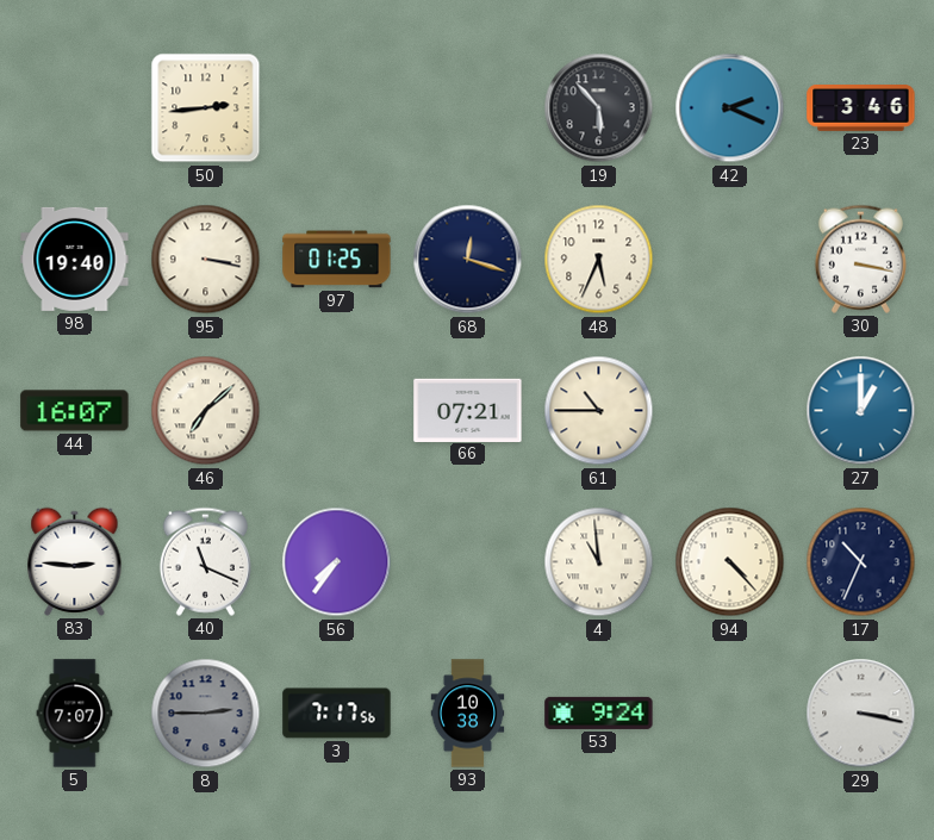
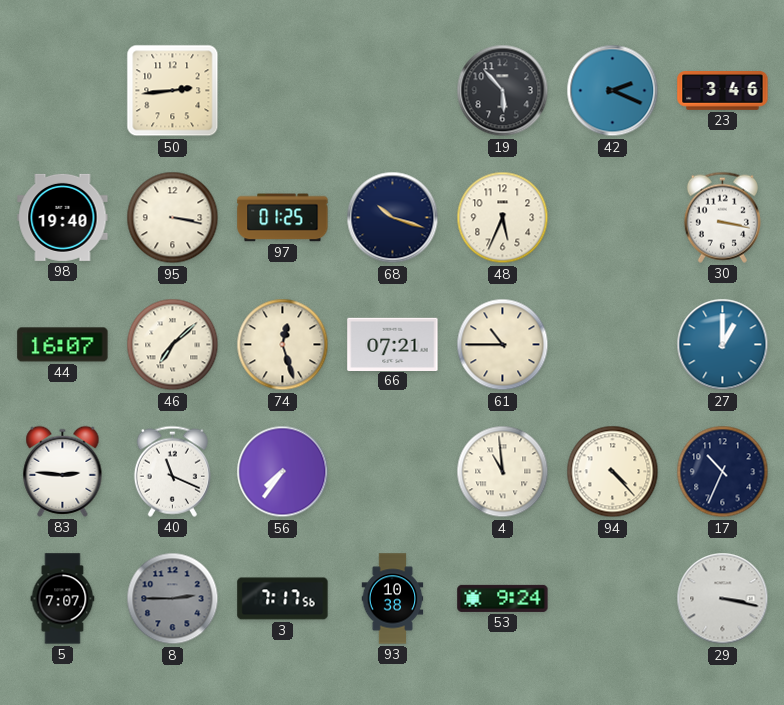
68: 12:18 -> 10:18
74: none -> 12:27
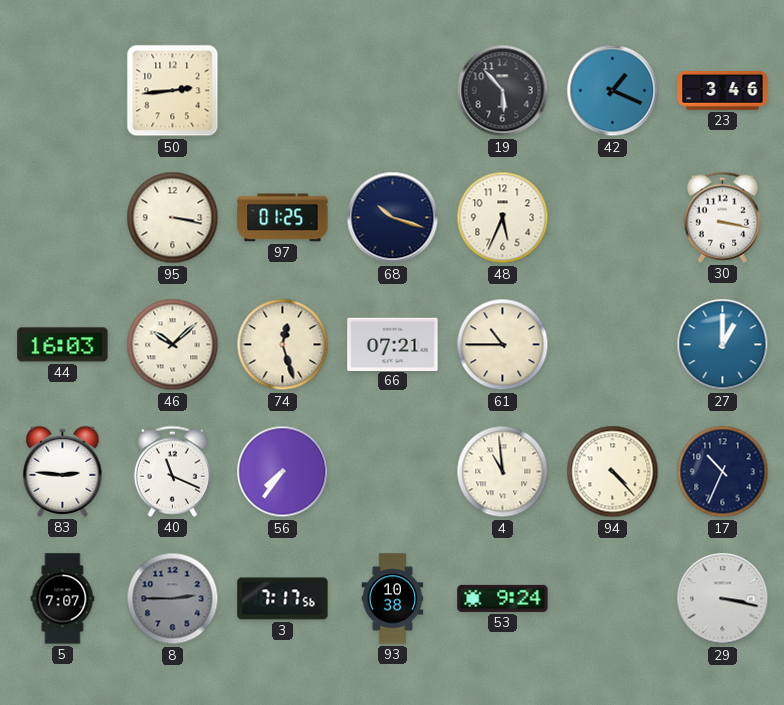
42: 2:19 -> 1:19
98: 19:40 -> none
44: 16:07 -> 16:03
46: 7:08 -> 10:08
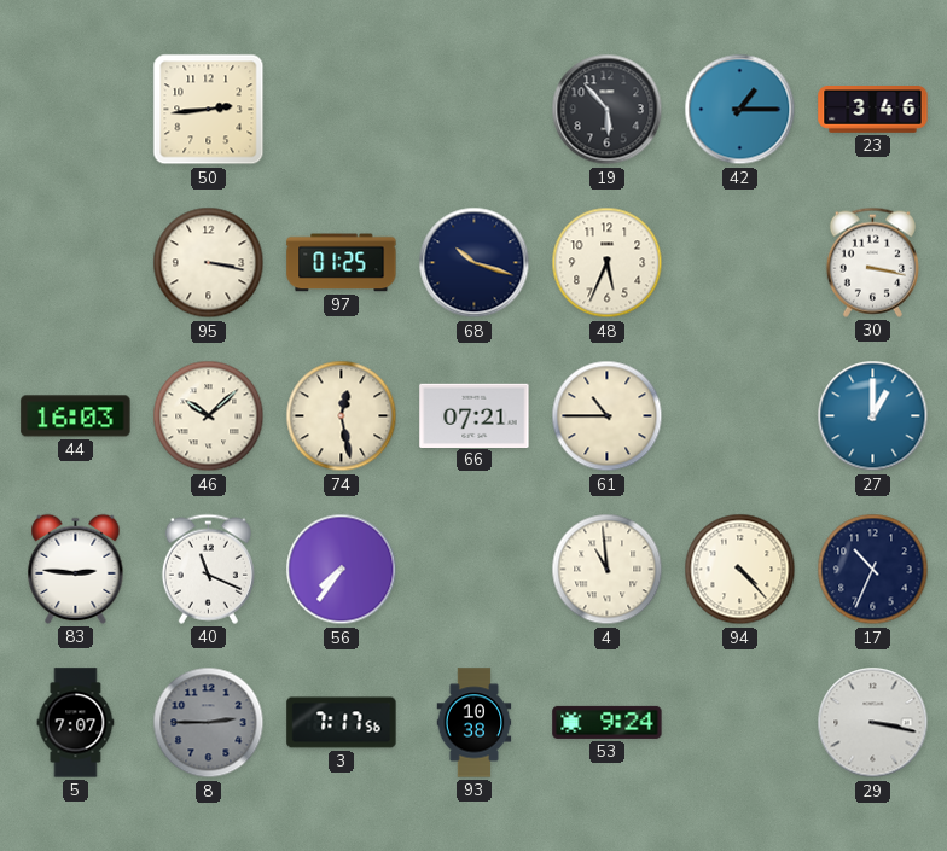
42: 1:19 -> 1:15
74: 12:27 -> 12:28
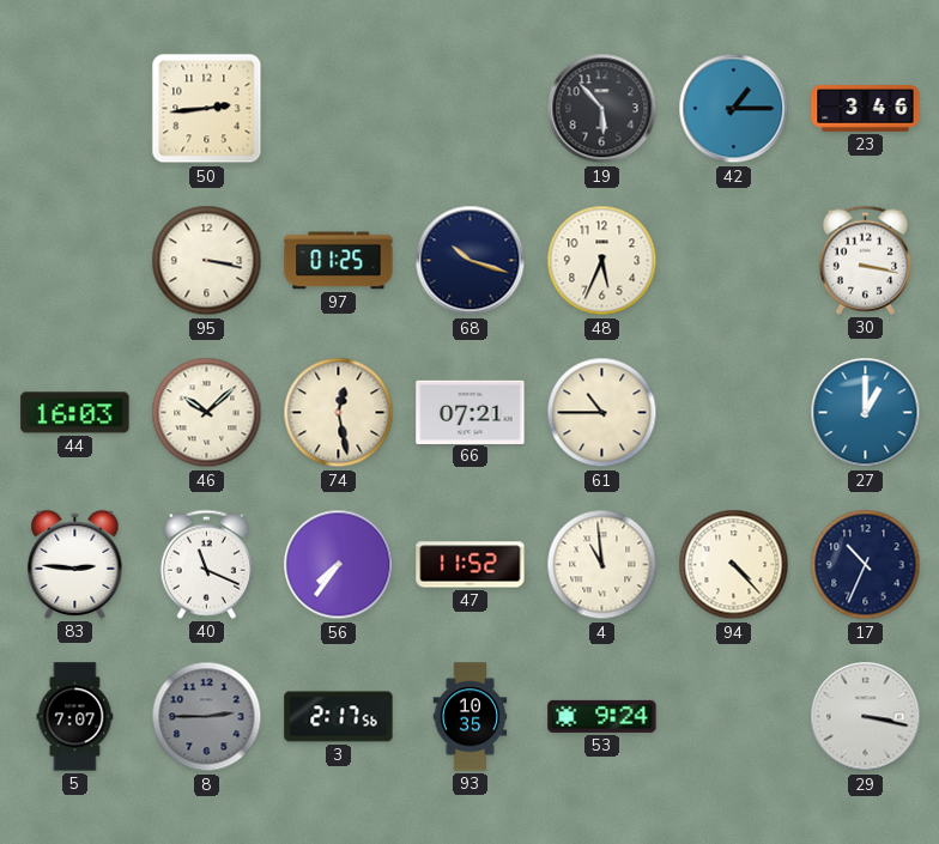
47: none -> 11:52
3: 7:17 -> 2:17
93: 10:38 -> 10:35
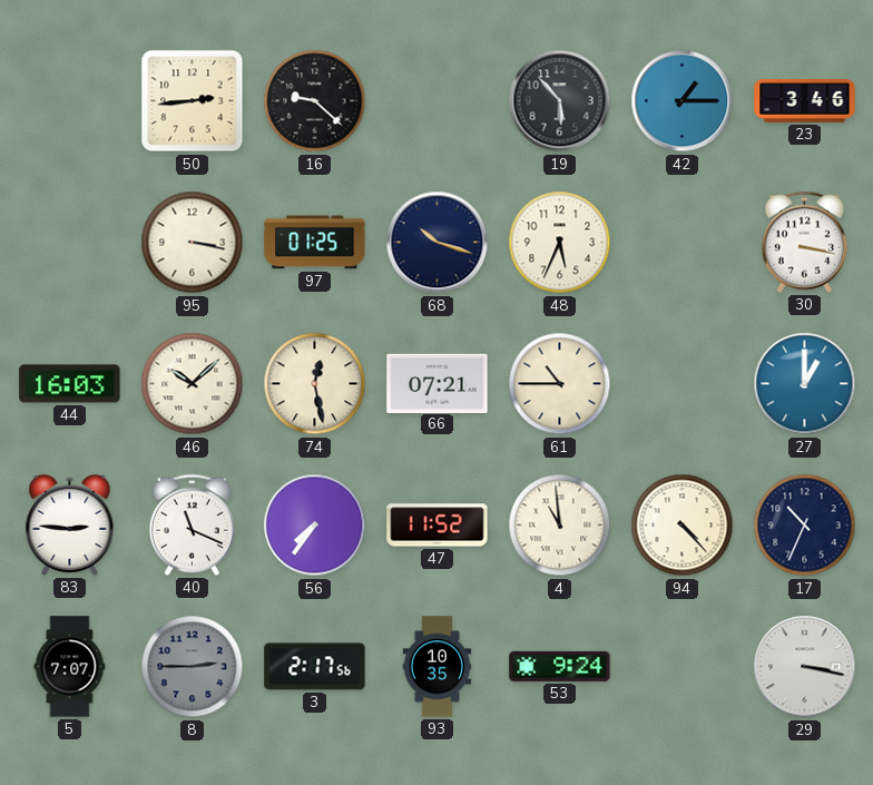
16: none -> 9:22
